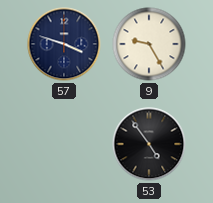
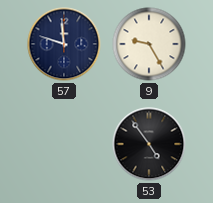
57: 3:48 -> 11:48
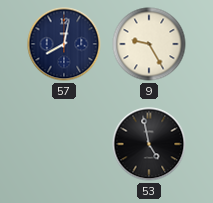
57: 11:48 -> 8:02
53: 4:54 -> 4:58
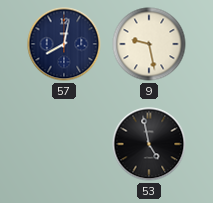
9: 9:25 -> 9:28
